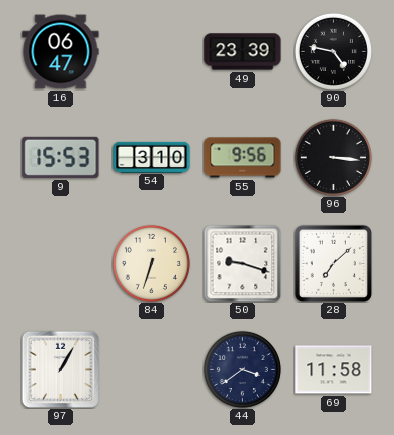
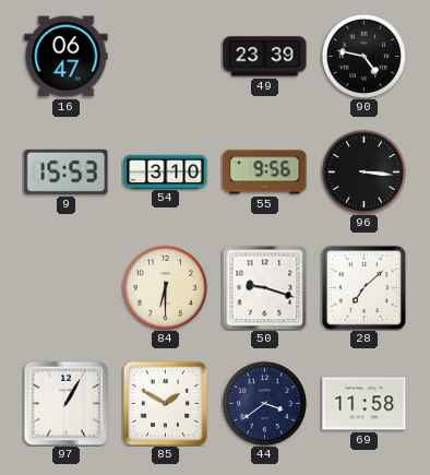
84: 6:33 -> 6:30
85: none -> 1:50
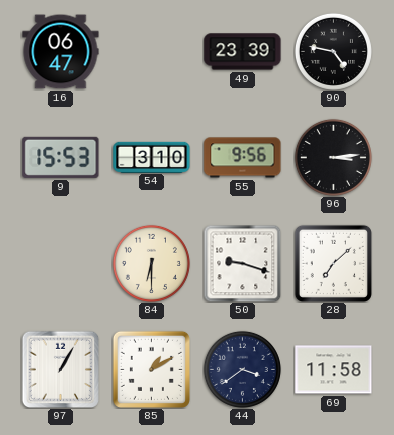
96: 3:16 -> 3:14
85: 1:50 -> 1:10
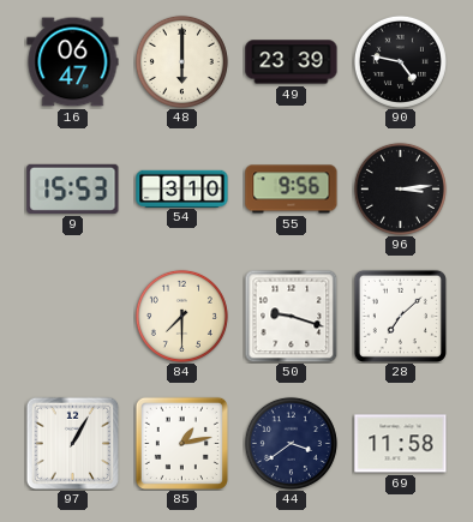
48: none -> 6:00
84: 6:30 -> 7:30
85: 1:10 -> 1:13
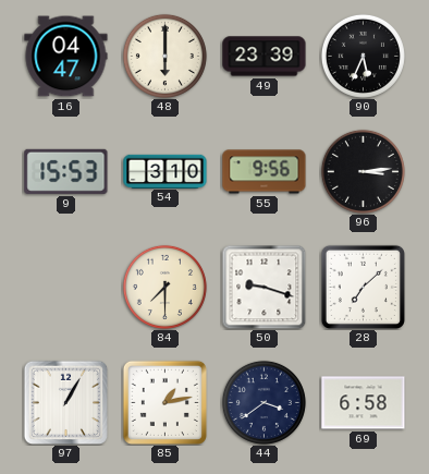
16: 06:47 -> 04:47
90: 4:47 -> 5:34
69: 11:58 -> 6:58
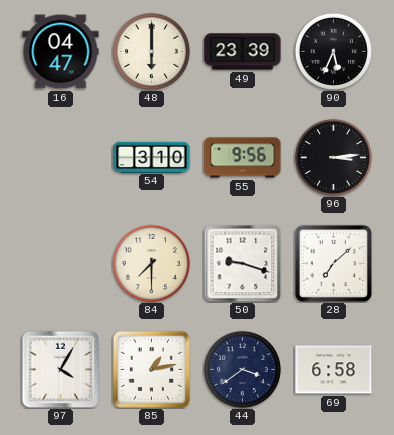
9: 15:53 -> none
97: 1:05 -> 4:05
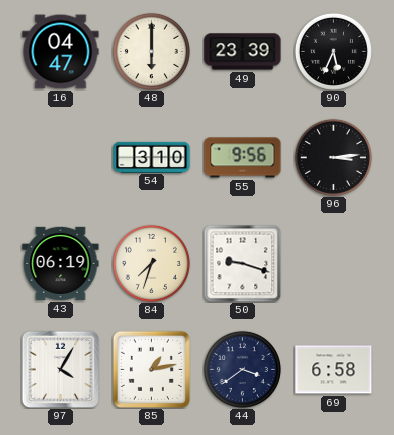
43: none -> 06:19
84: 7:30 -> 7:33
28: 7:08 -> none
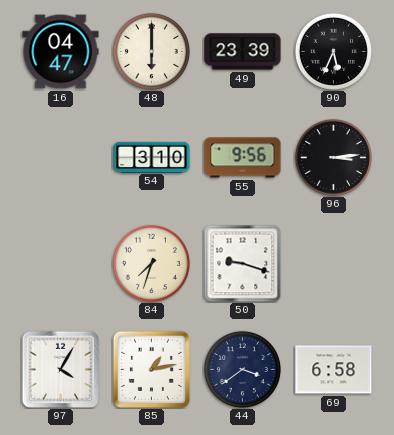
43: 06:19 -> none
